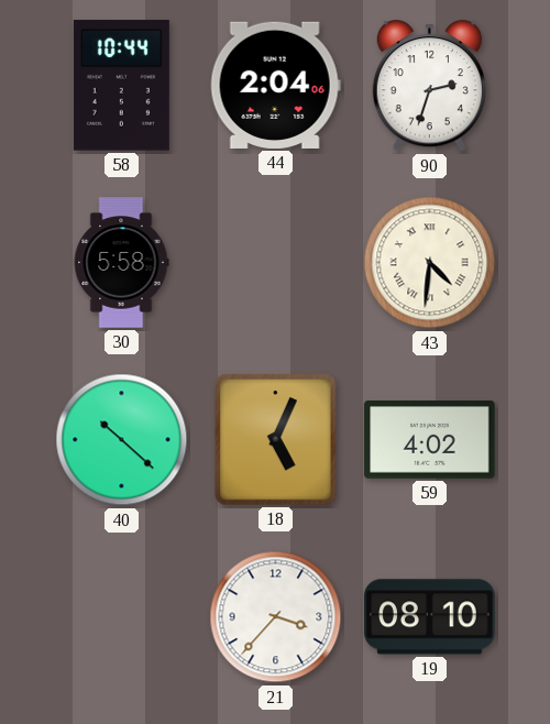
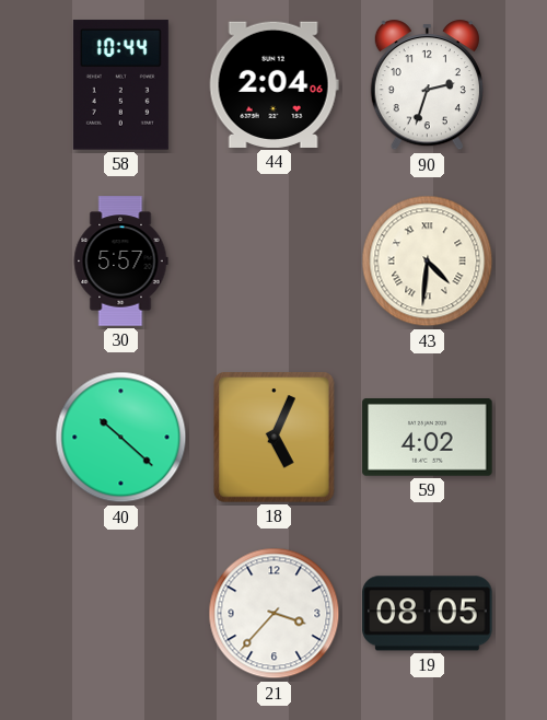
30: 5:58 -> 5:57
19: 08:10 -> 08:05
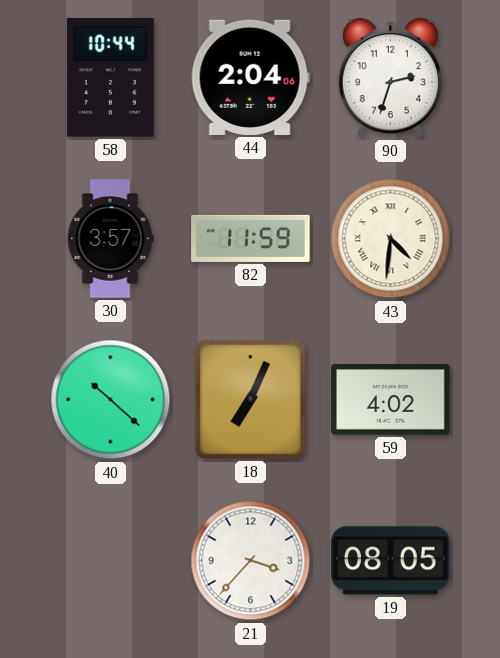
30: 5:57 -> 3:57
82: none -> 11:59
18: 5:04 -> 7:04
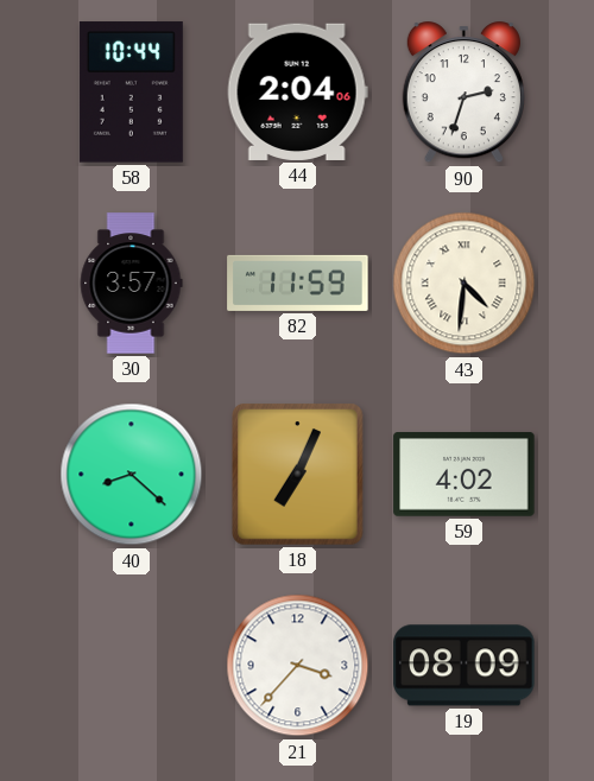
40: 10:22 -> 8:22
19: 08:05 -> 08:09
